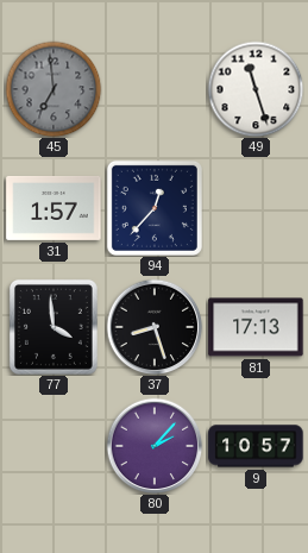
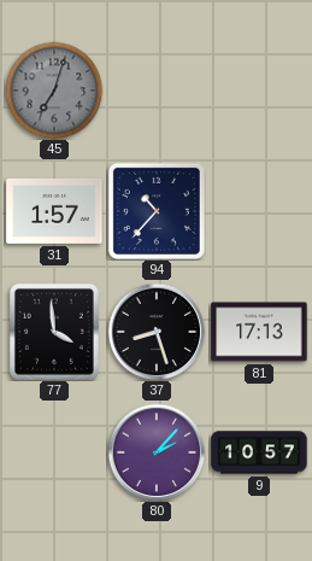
45: 6:59 -> 7:03
49: 11:27 -> none
94: 12:37 -> 10:37
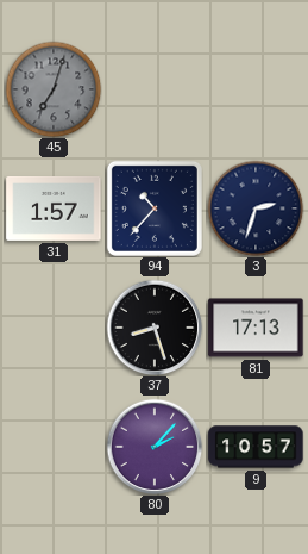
3: none -> 2:33
77: 3:59 -> none
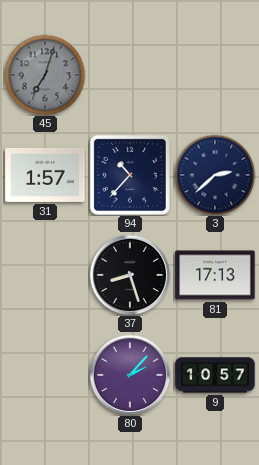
3: 2:33 -> 2:38
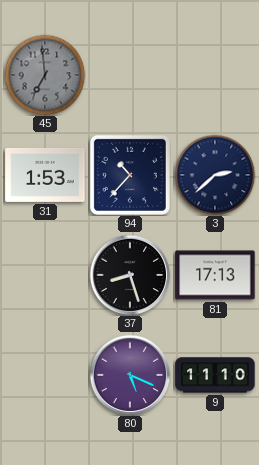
45: 7:03 -> 6:59
31: 1:57 -> 1:53
80: 2:07 -> 5:19
9: 10:57 -> 11:10
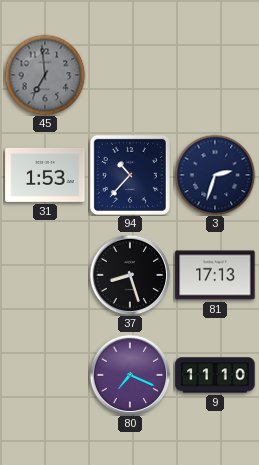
3: 2:38 -> 2:33
80: 5:19 -> 7:19
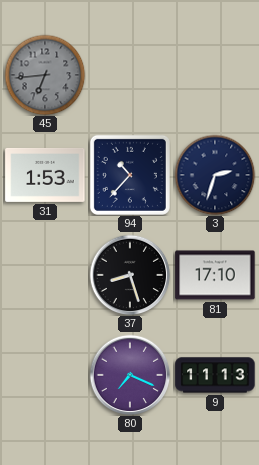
45: 6:59 -> 6:44
81: 17:13 -> 17:10
9: 11:10 -> 11:13
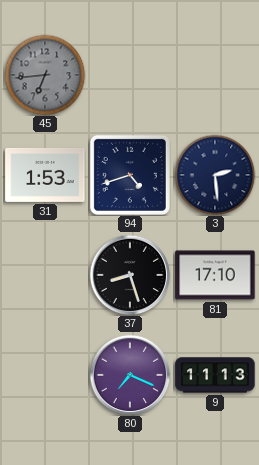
94: 10:37 -> 4:42
3: 2:33 -> 2:29
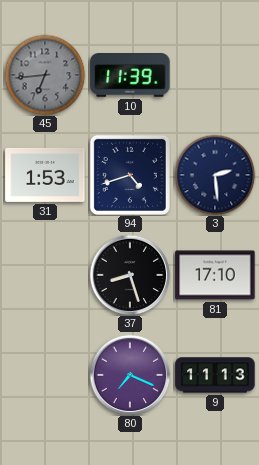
10: none -> 11:39
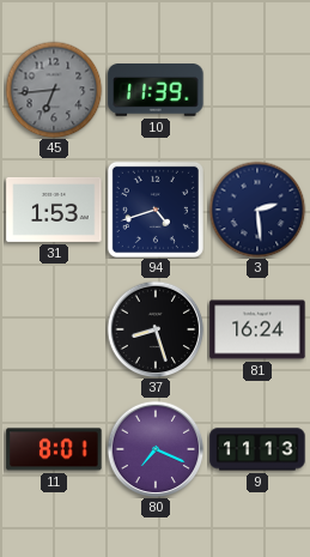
81: 17:10 -> 16:24
11: none -> 8:01
